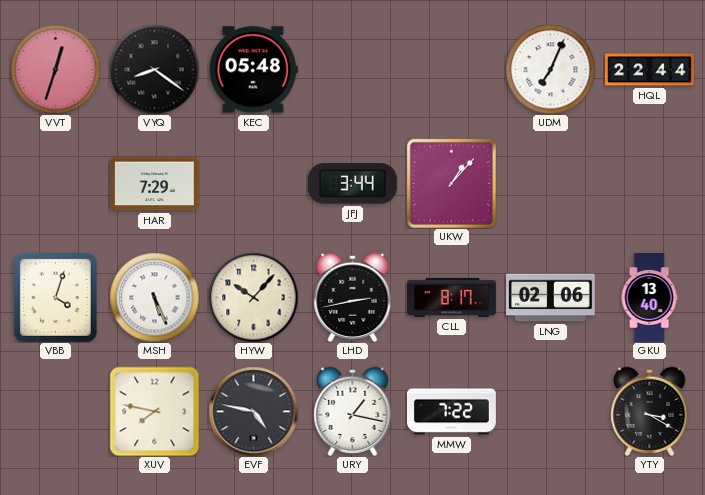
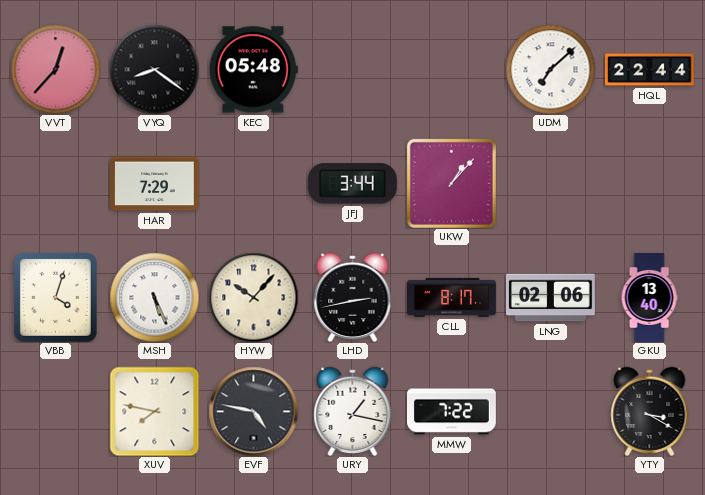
VVT: 12:33 -> 12:37
UDM: 7:04 -> 7:08
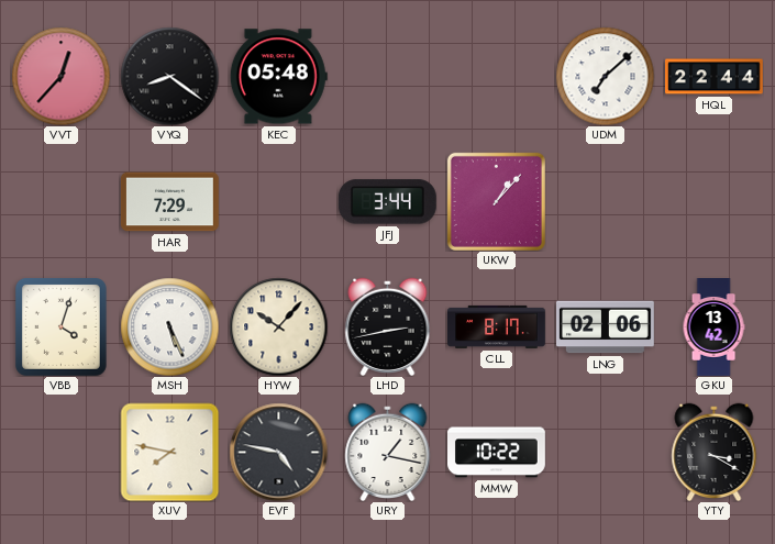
GKU: 13:40 -> 13:42
MMW: 7:22 -> 10:22
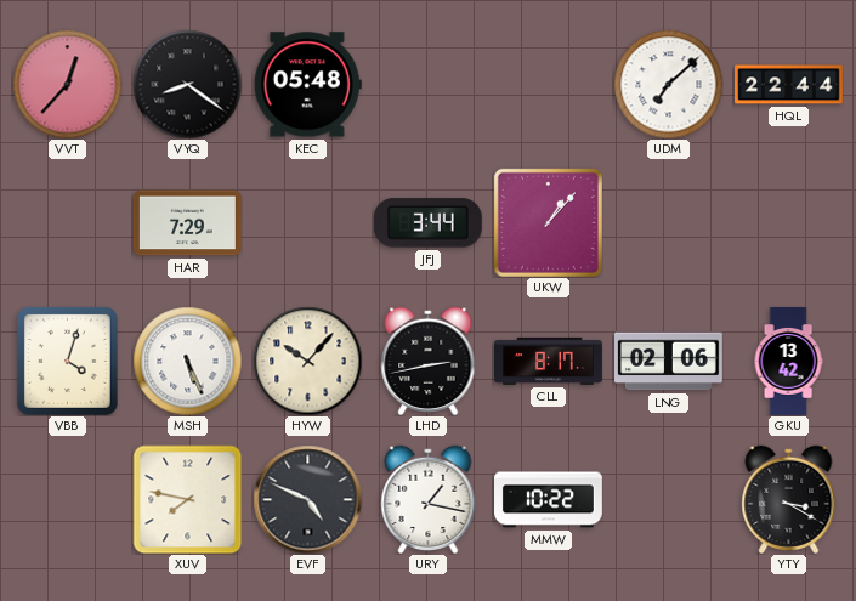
EVF: 4:47 -> 4:49
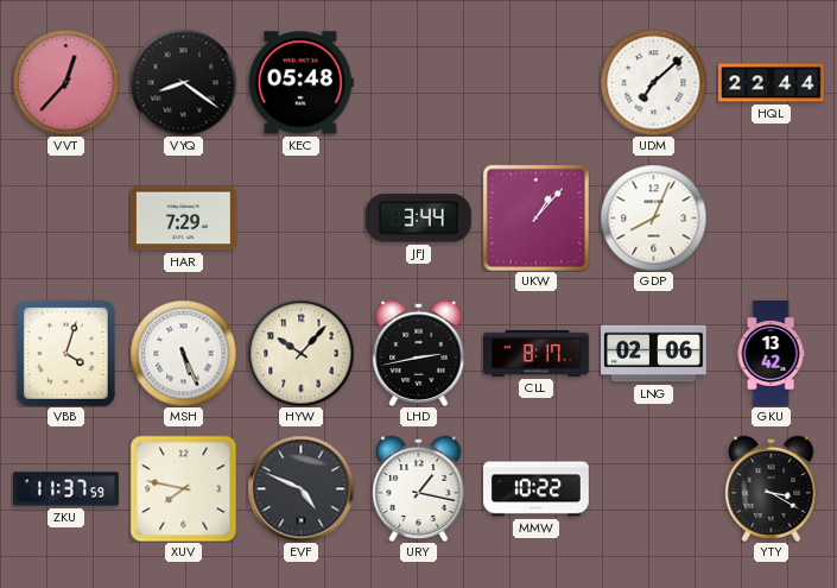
GDP: none -> 8:04
ZKU: none -> 11:37
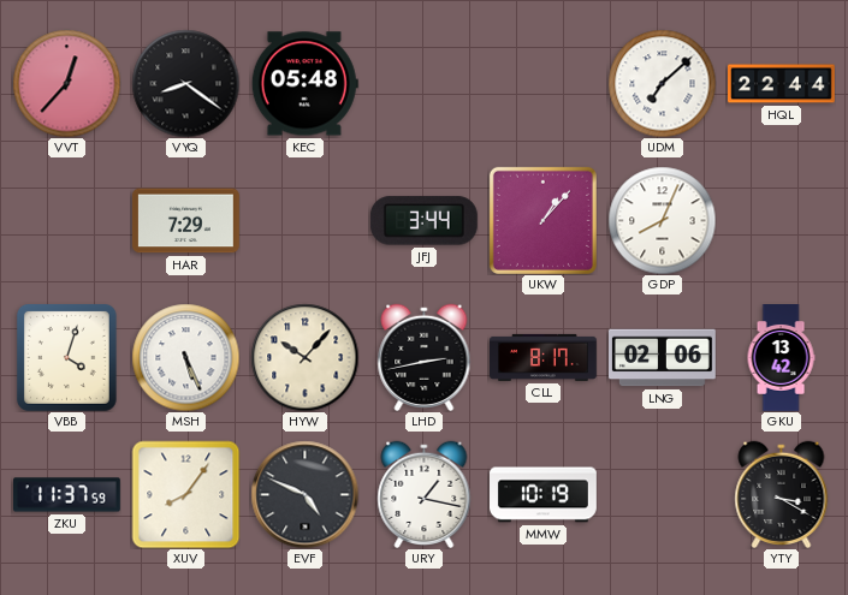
XUV: 7:47 -> 8:06
MMW: 10:22 -> 10:19
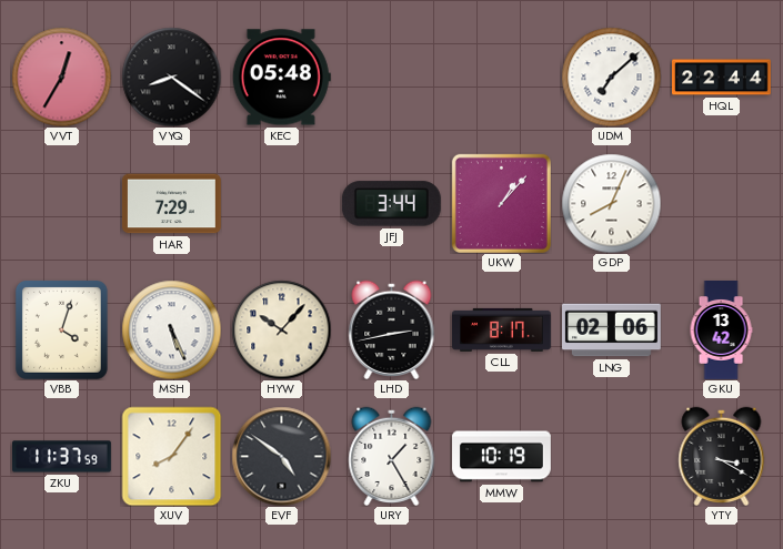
VVT: 12:37 -> 12:35
EVF: 4:49 -> 4:51
URY: 1:17 -> 1:25
